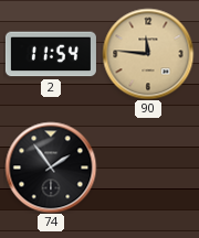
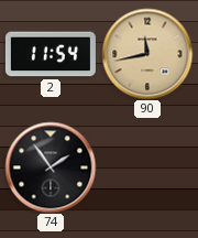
90: 11:46 -> 11:43
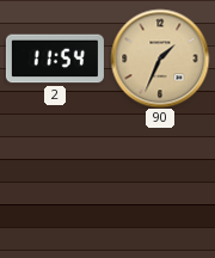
90: 11:43 -> 1:34
74: 1:54 -> none
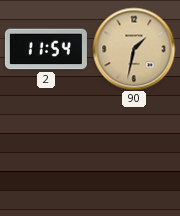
90: 1:34 -> 1:32
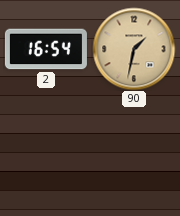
2: 11:54 -> 16:54
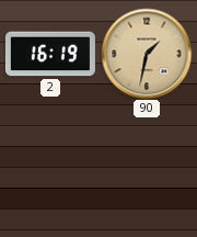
2: 16:54 -> 16:19
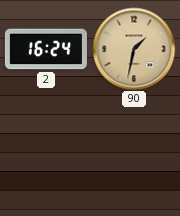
2: 16:19 -> 16:24
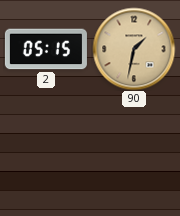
2: 16:24 -> 05:15
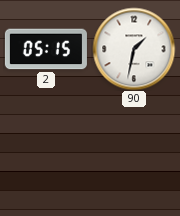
90 dial: champagne -> white
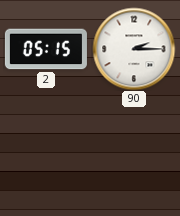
90: 1:32 -> 2:15
